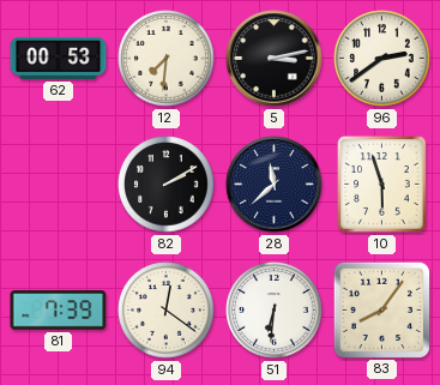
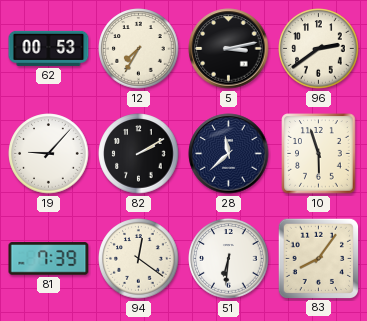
12: 7:31 -> 7:35
19: none -> 9:07
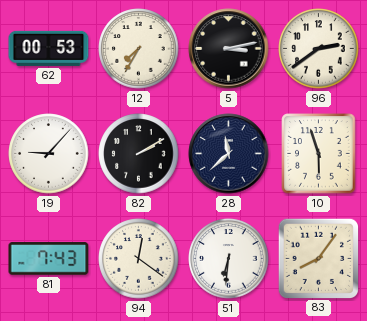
81: 7:39 -> 7:43
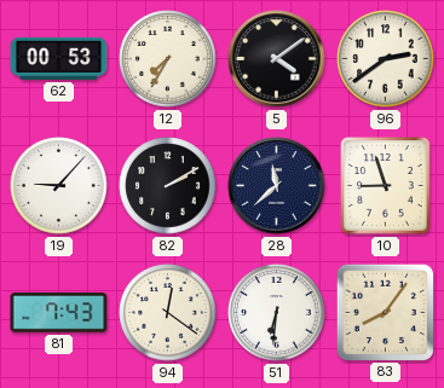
5: 3:13 -> 4:09
10: 5:57 -> 8:57
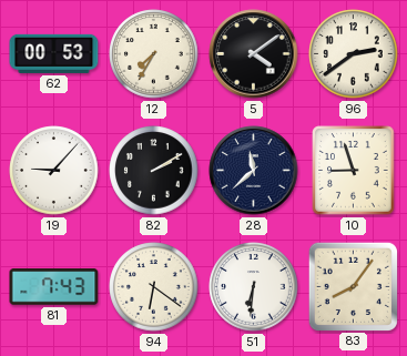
94: 12:21 -> 6:21
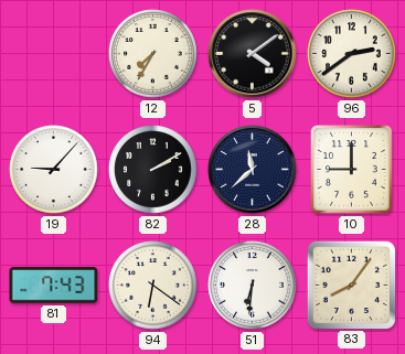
62: 00:53 -> none
10: 8:57 -> 9:00
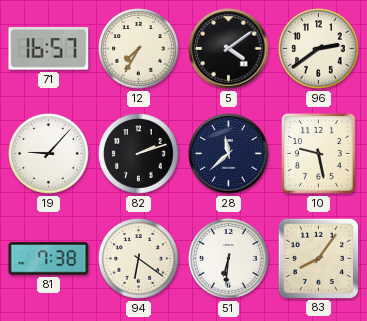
71: none -> 16:57
82: 2:10 -> 2:12
10: 9:00 -> 9:28
81: 7:43 -> 7:38
